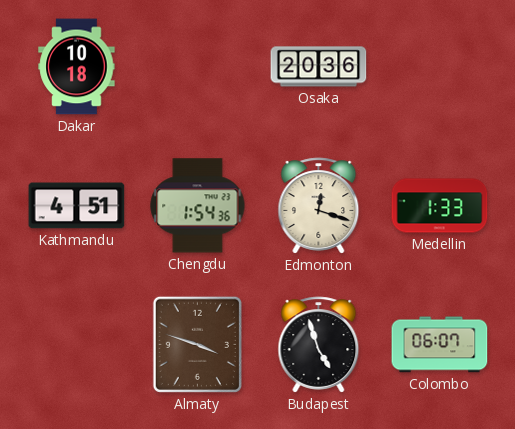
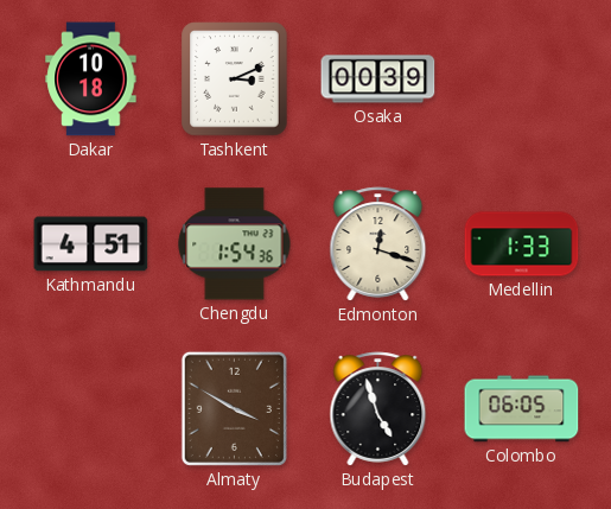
Tashkent: none -> 3:11
Osaka: 20:36 -> 00:39
Almaty: 3:48 -> 3:50
Colombo: 06:07 -> 06:05
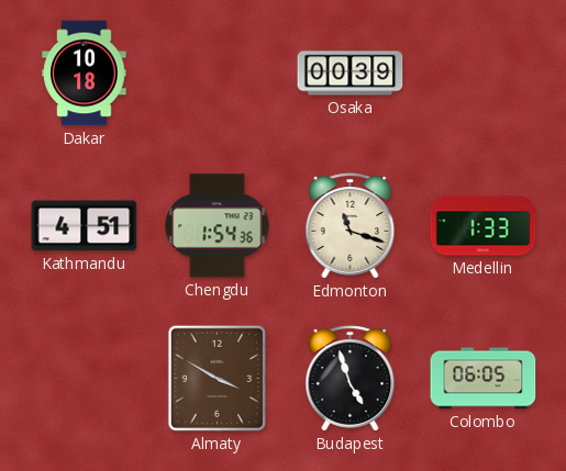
Tashkent: 3:11 -> none
Edmonton: 12:18 -> 11:18
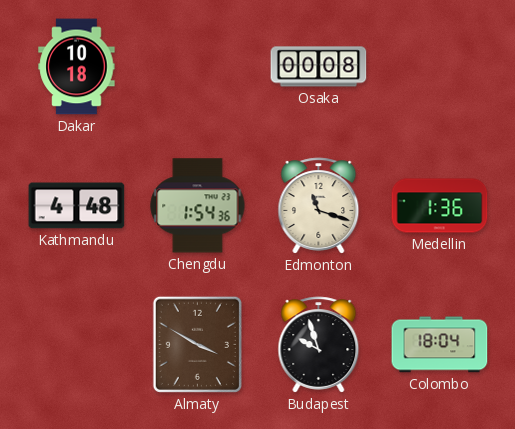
Osaka: 00:39 -> 00:08
Kathmandu: 4:51 -> 4:48
Medellin: 1:33 -> 1:36
Budapest: 4:57 -> 9:57
Colombo: 06:05 -> 18:04
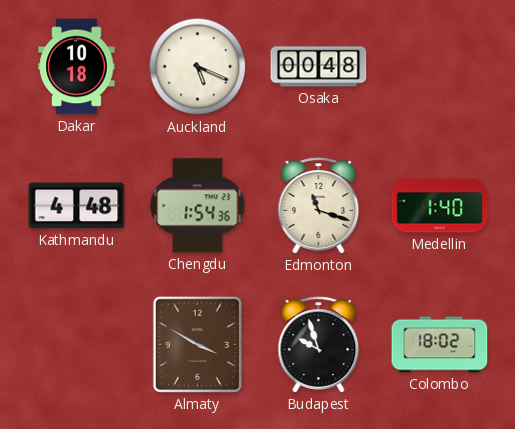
Auckland: none -> 5:19
Osaka: 00:08 -> 00:48
Medellin: 1:36 -> 1:40
Colombo: 18:04 -> 18:02
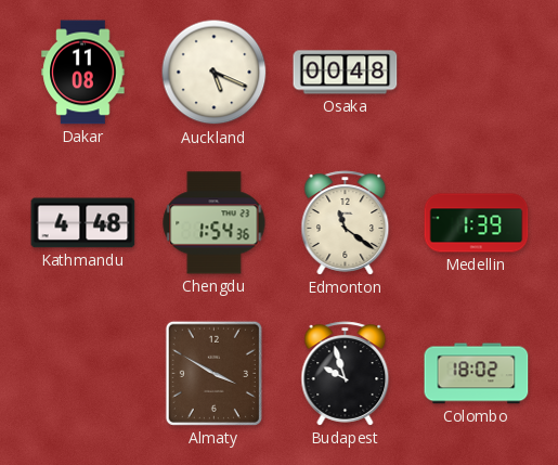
Dakar: 10:18 -> 11:08
Edmonton: 11:18 -> 11:21
Medellin: 1:40 -> 1:39
